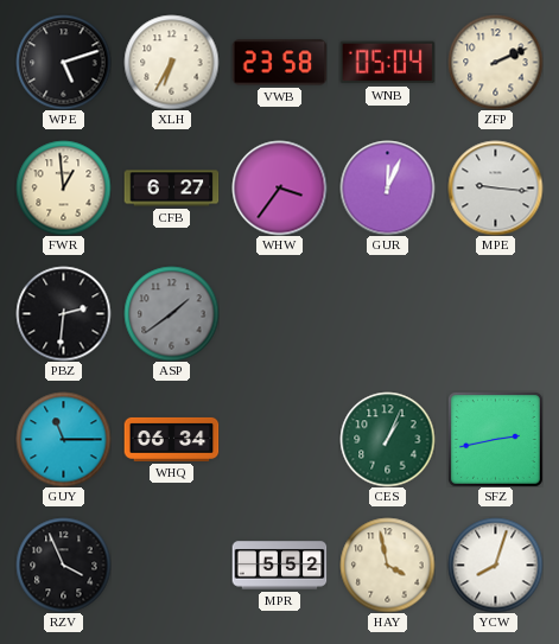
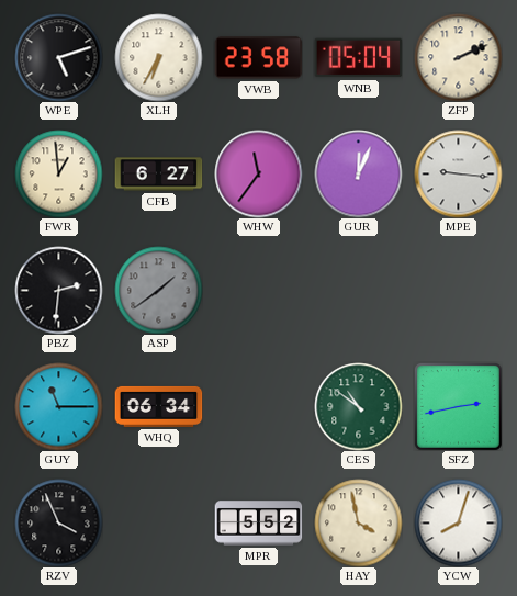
WHW: 3:36 -> 11:36
CES: 1:04 -> 10:51
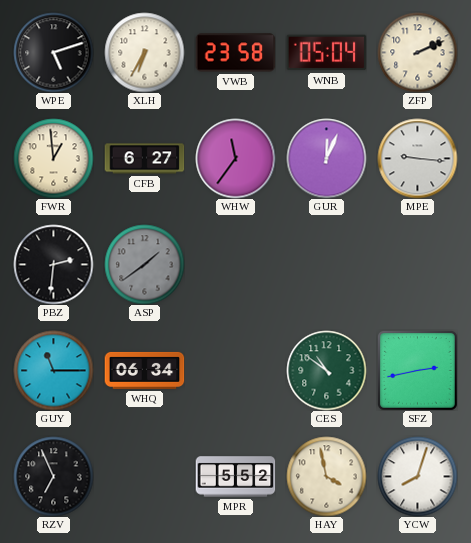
RZV: 3:56 -> 6:56
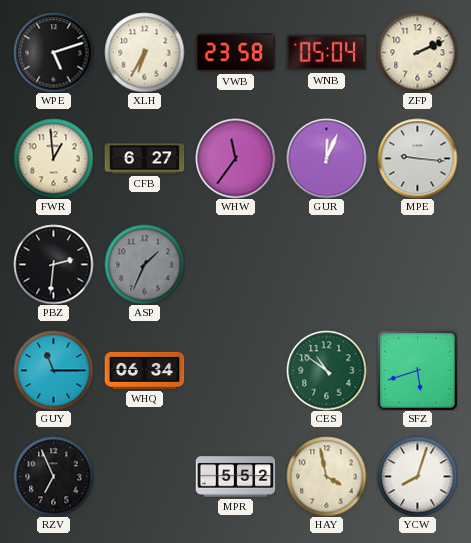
ASP: 1:39 -> 1:34
SFZ: 2:43 -> 5:42
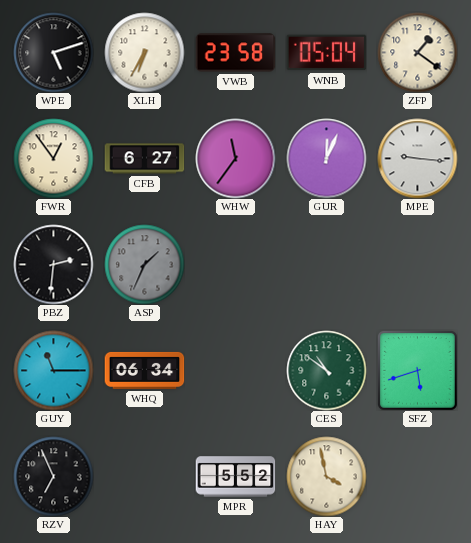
ZFP: 2:11 -> 1:21
FWR: 12:59 -> 12:54
YCW: 8:03 -> none
